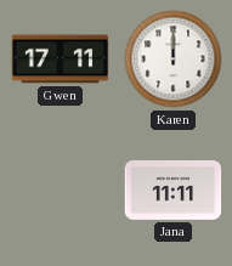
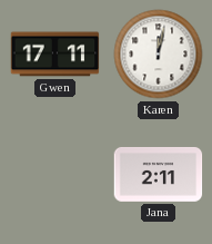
Karen: 12:00 -> 12:02
Jana: 11:11 -> 2:11
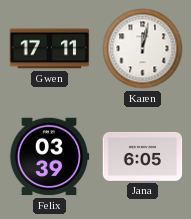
Felix: none -> 03:39
Jana: 2:11 -> 6:05
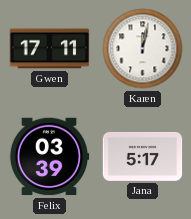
Jana: 6:05 -> 5:17
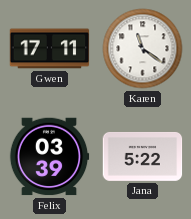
Karen: 12:02 -> 11:21
Jana: 5:17 -> 5:22
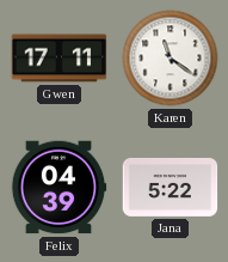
Felix: 03:39 -> 04:39
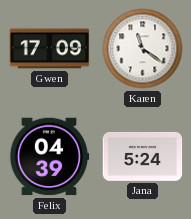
Gwen: 17:11 -> 17:09
Jana: 5:22 -> 5:24
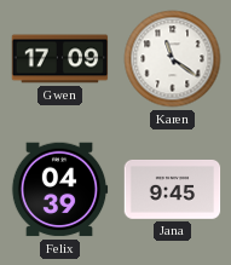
Jana: 5:24 -> 9:45
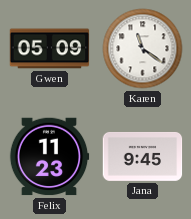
Gwen: 17:09 -> 05:09
Felix: 04:39 -> 11:23
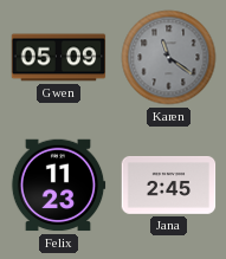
Karen dial: white -> grey
Jana: 9:45 -> 2:45
